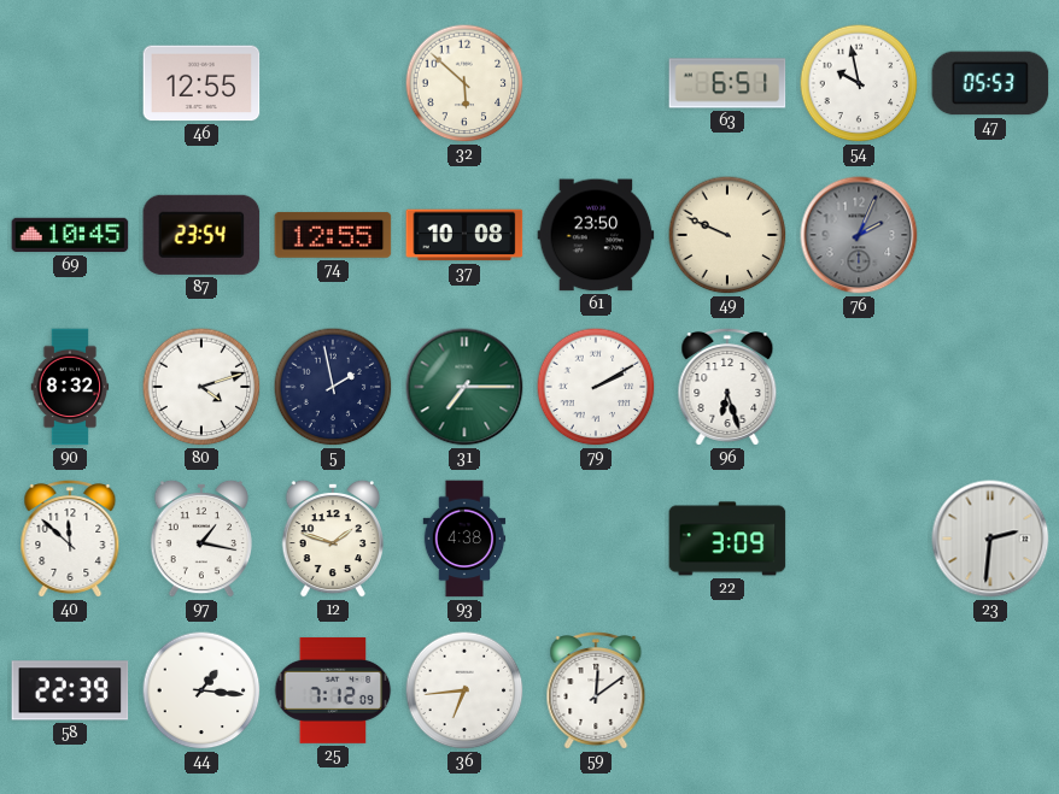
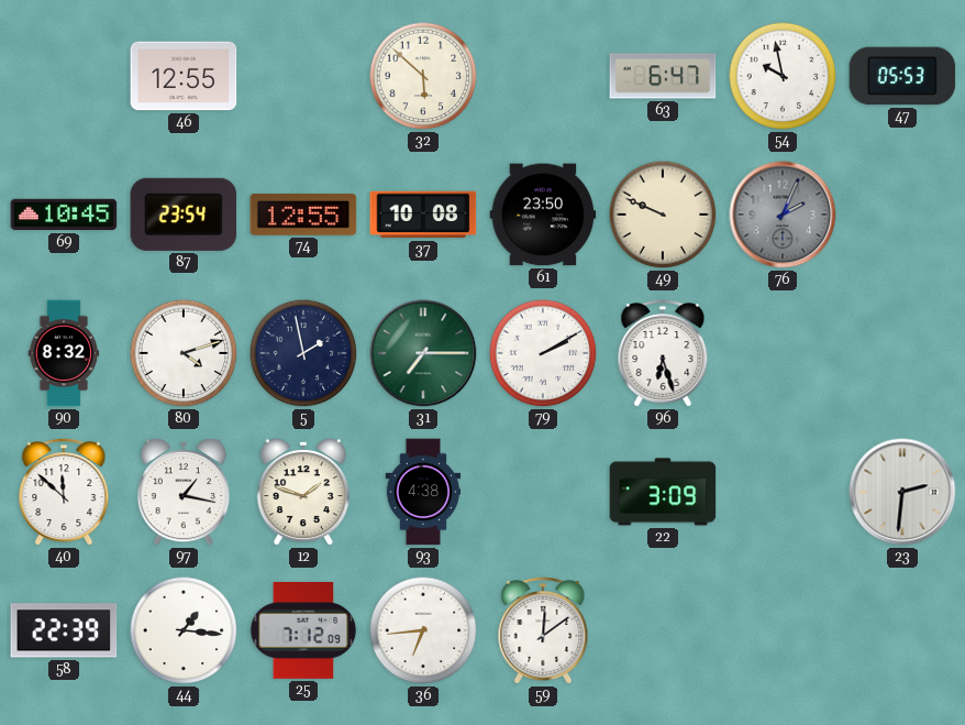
63: 6:51 -> 6:47
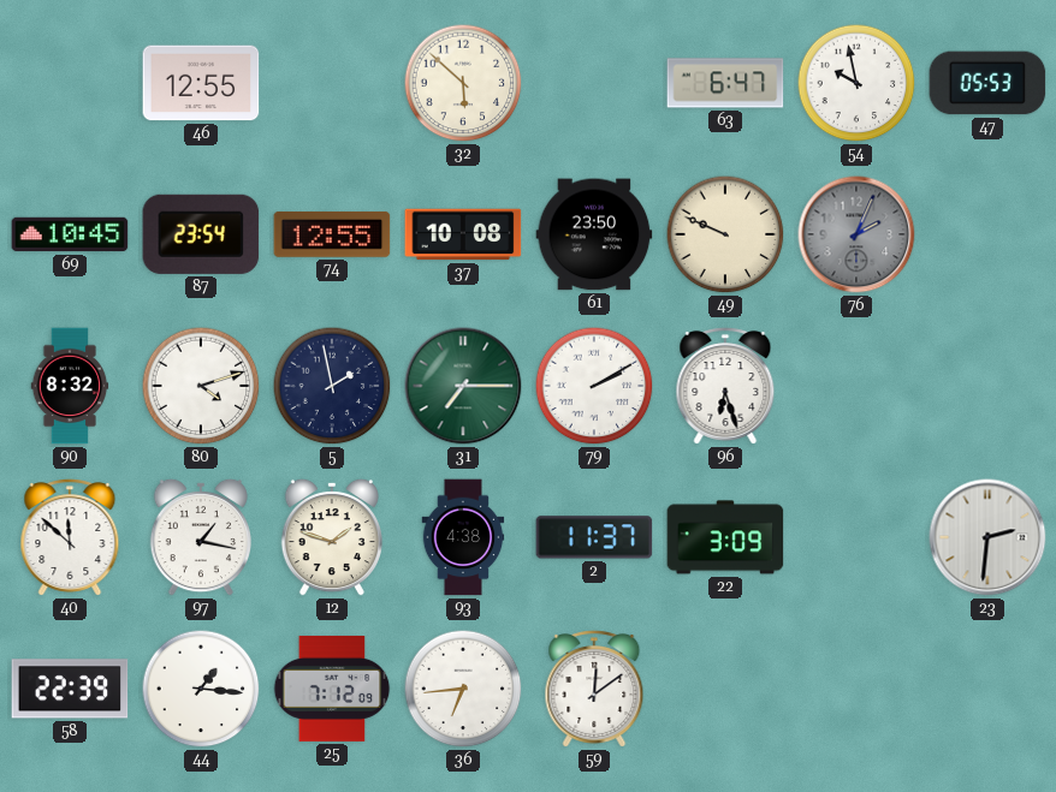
2: none -> 11:37
